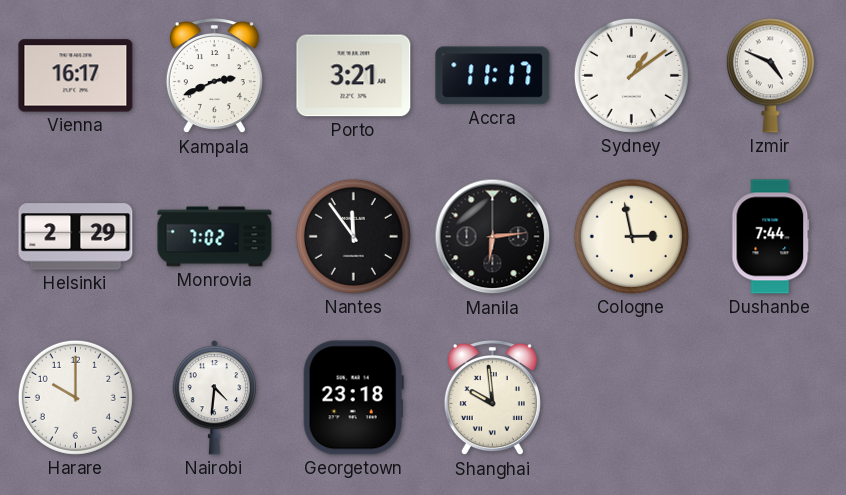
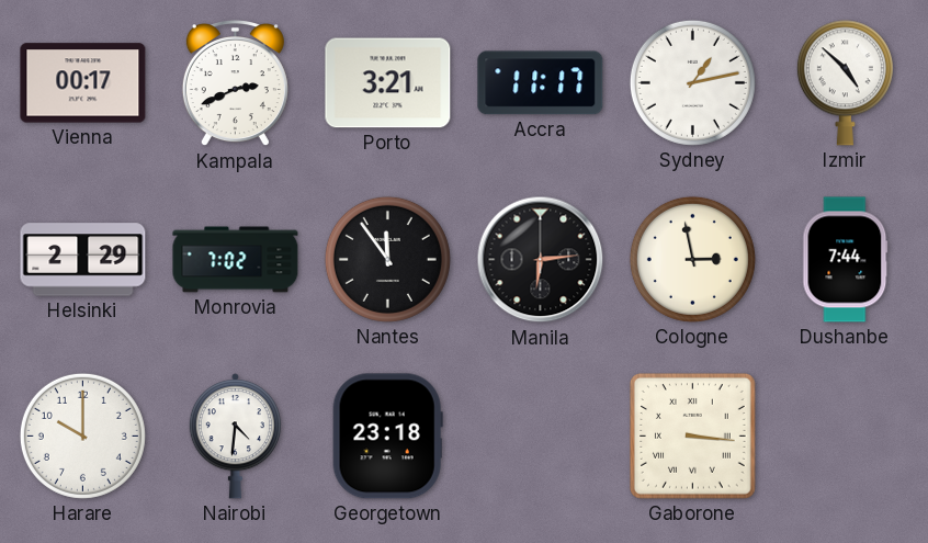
Vienna: 16:17 -> 00:17
Sydney: 1:09 -> 1:13
Izmir: 4:49 -> 4:52
Shanghai: 9:59 -> none
Gaborone: none -> 3:16
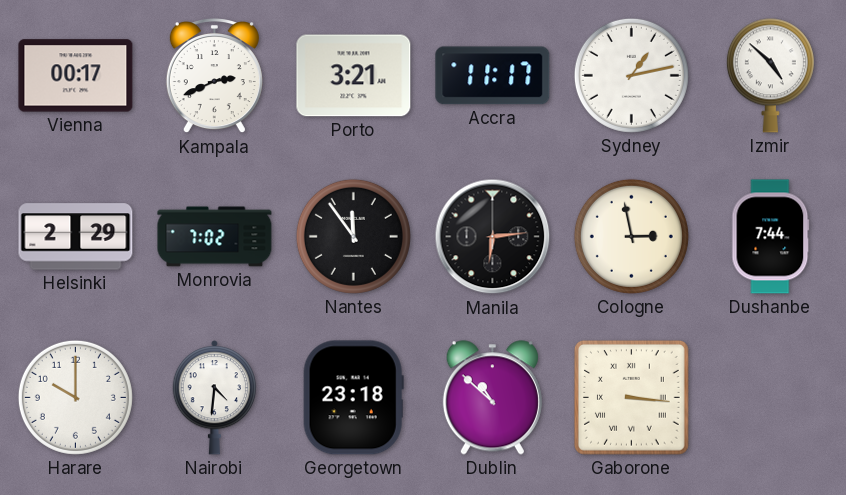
Dublin: none -> 10:52
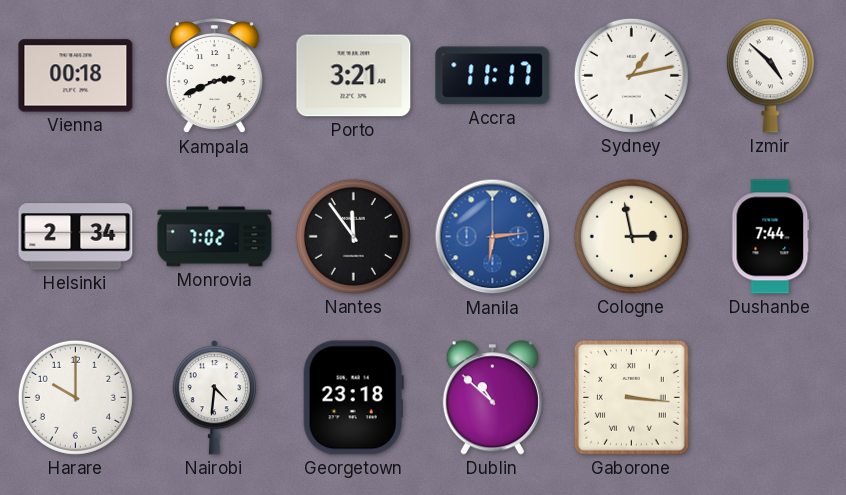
Vienna: 00:17 -> 00:18
Helsinki: 2:29 -> 2:34
Manila dial: black -> blue
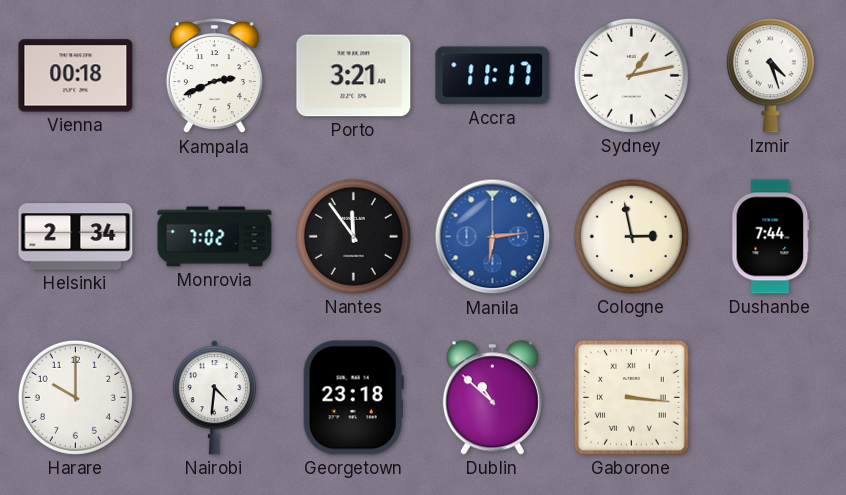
Izmir: 4:52 -> 4:27
